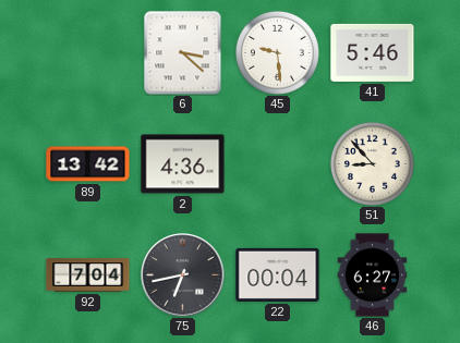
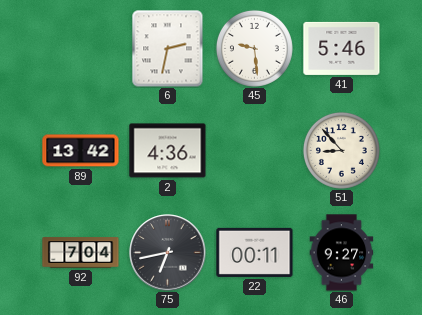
6: 3:22 -> 2:32
22: 00:04 -> 00:11
46: 6:27 -> 9:27
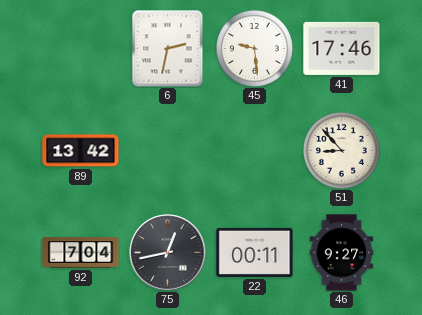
41: 5:46 -> 17:46
2: 4:36 -> none
75: 6:43 -> 12:43
